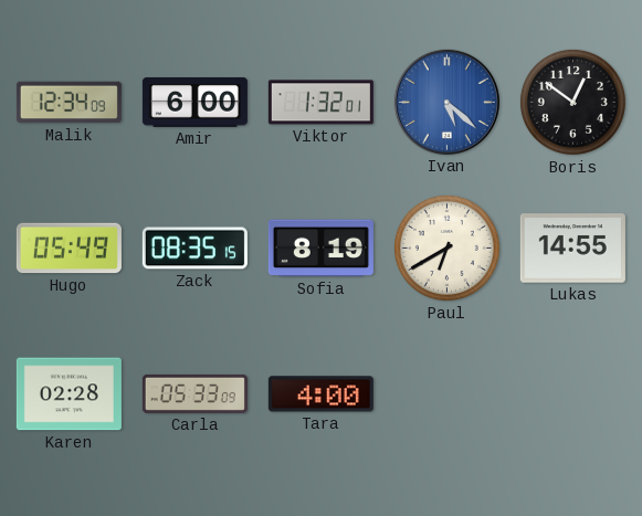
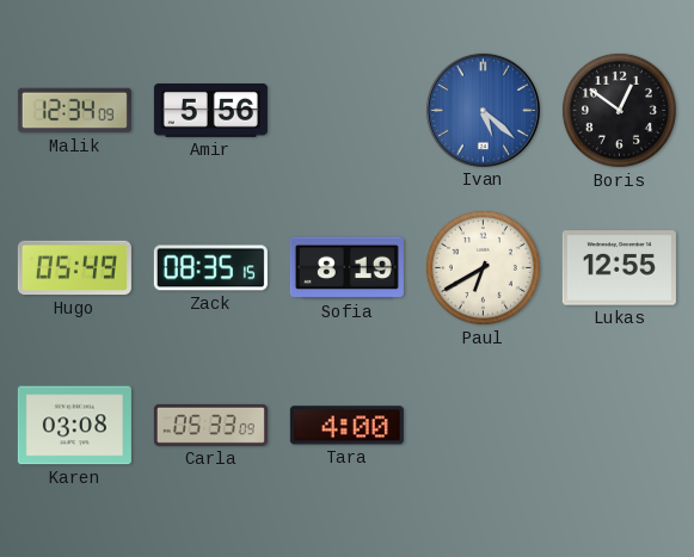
Amir: 6:00 -> 5:56
Viktor: 1:32 -> none
Lukas: 14:55 -> 12:55
Karen: 02:28 -> 03:08
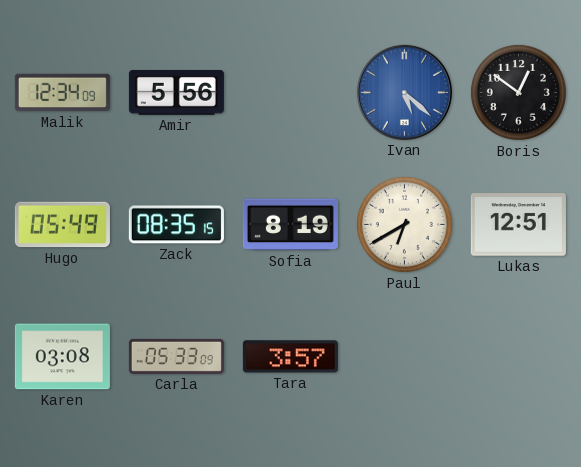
Lukas: 12:55 -> 12:51
Tara: 4:00 -> 3:57
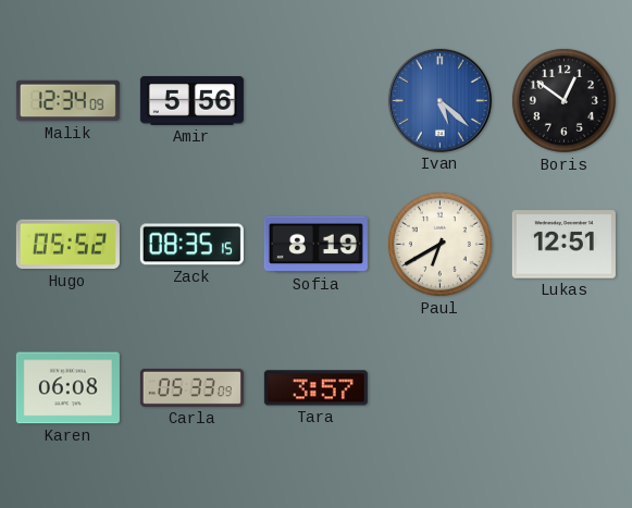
Hugo: 05:49 -> 05:52
Karen: 03:08 -> 06:08
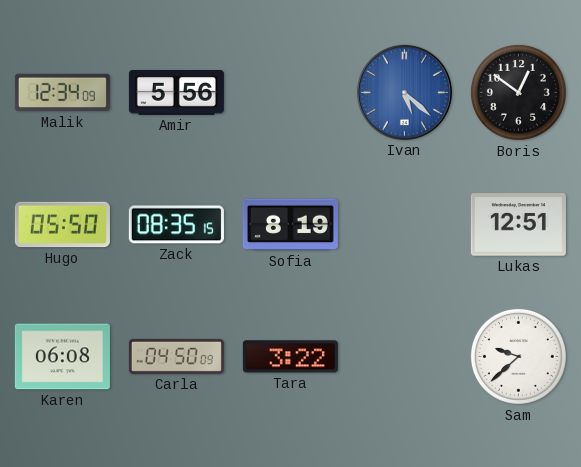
Hugo: 05:52 -> 05:50
Paul: 6:40 -> none
Carla: 05:33 -> 04:50
Tara: 3:57 -> 3:22
Sam: none -> 9:38
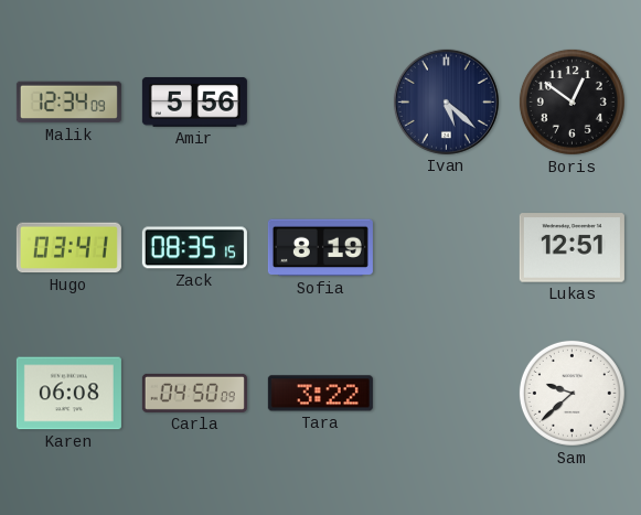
Ivan dial: blue -> navy
Hugo: 05:50 -> 03:41
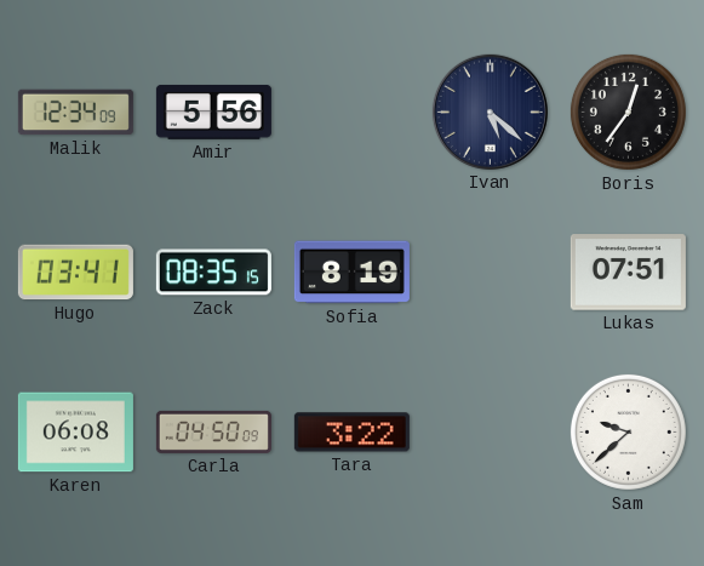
Boris: 12:51 -> 12:36
Lukas: 12:51 -> 07:51
